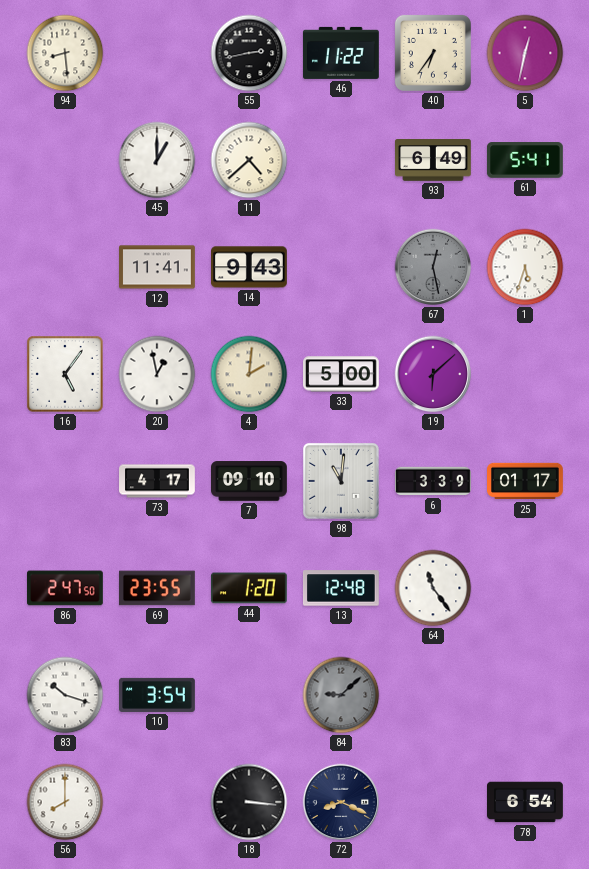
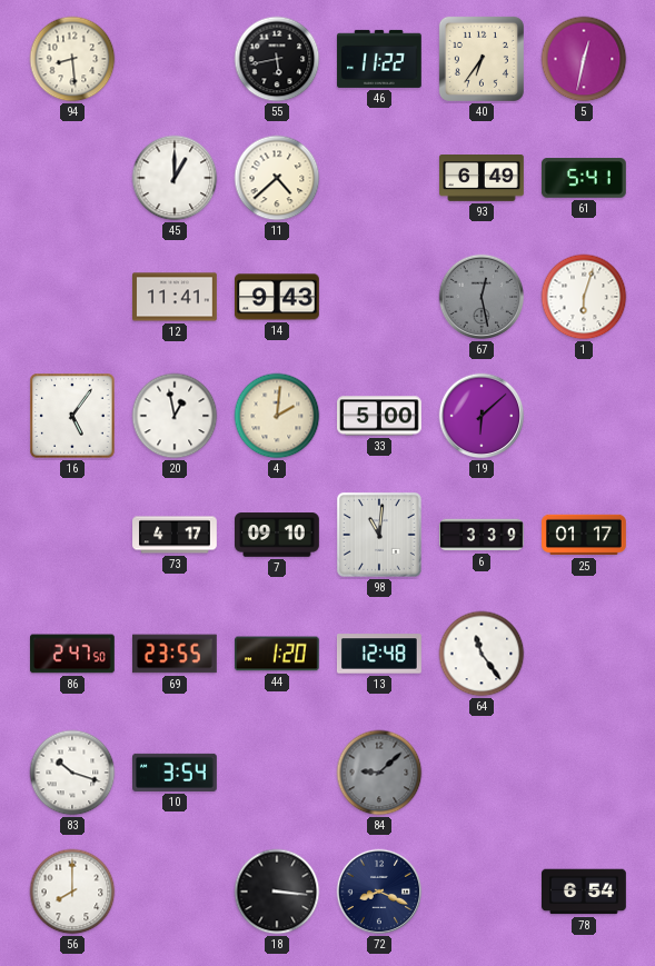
55: 2:43 -> 5:43
1: 5:33 -> 6:03
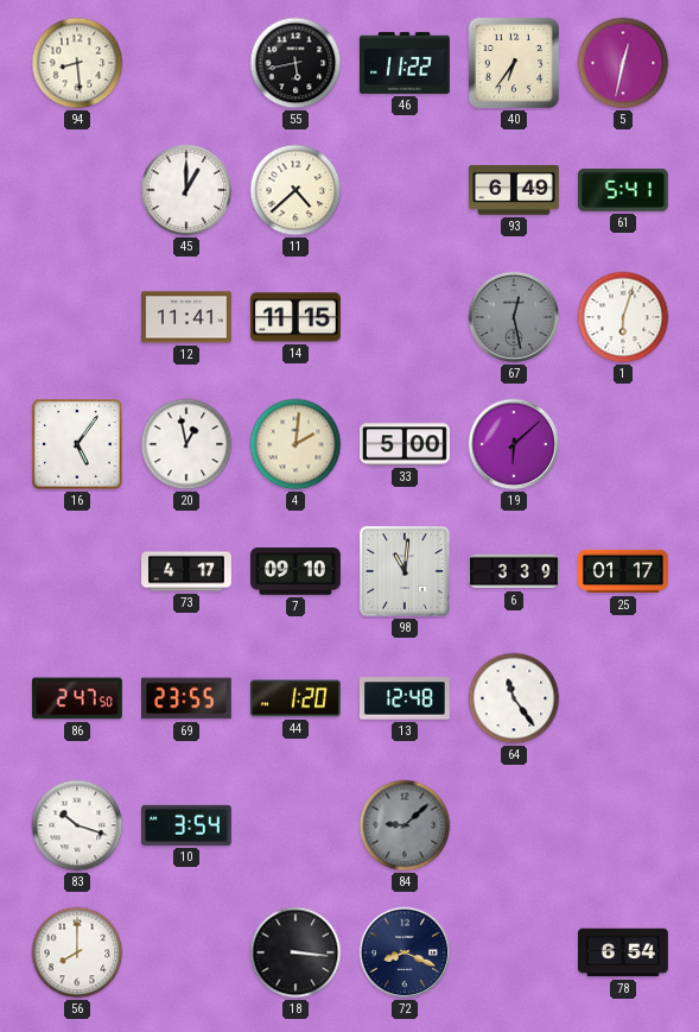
14: 9:43 -> 11:15
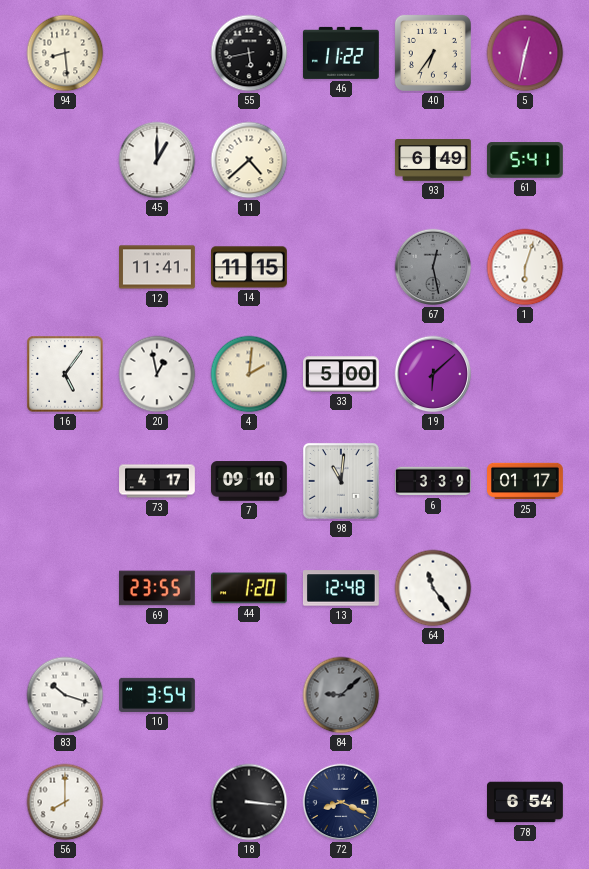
86: 2:47 -> none
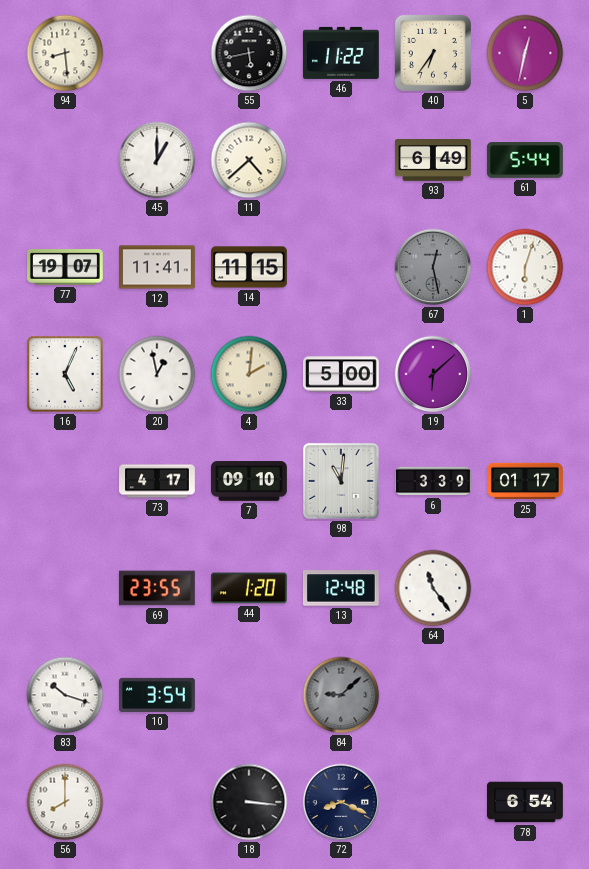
61: 5:41 -> 5:44
77: none -> 19:07
16: 5:06 -> 5:04
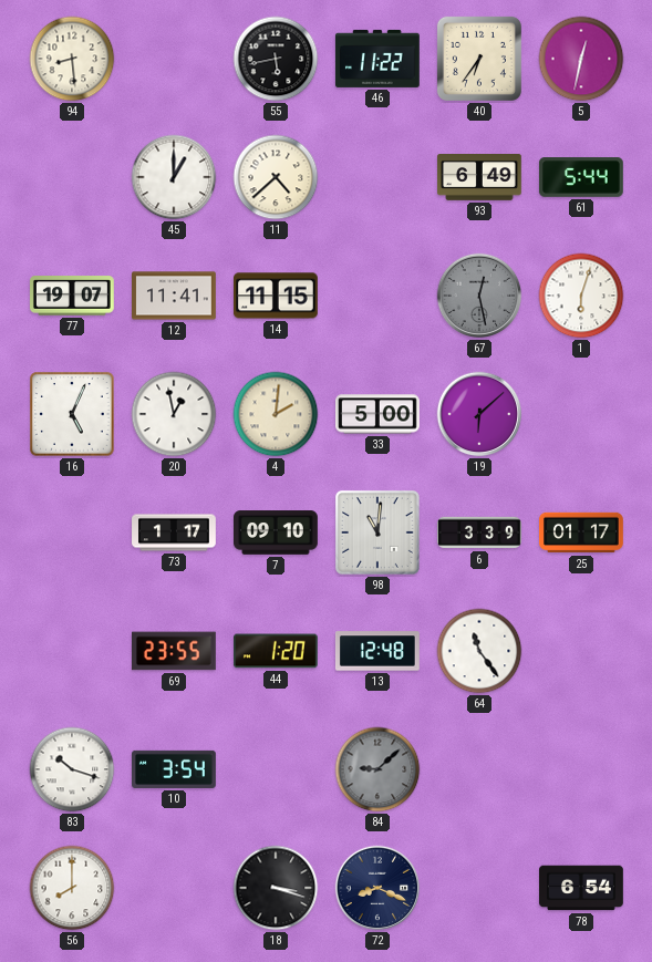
73: 4:17 -> 1:17
18: 3:16 -> 3:18
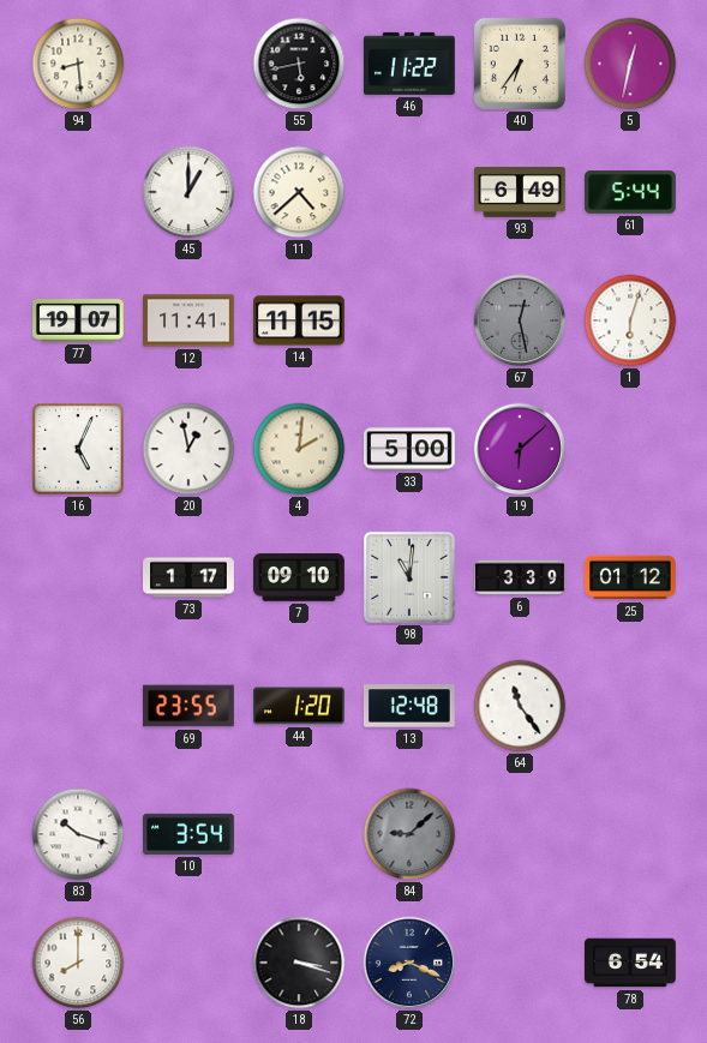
25: 01:17 -> 01:12
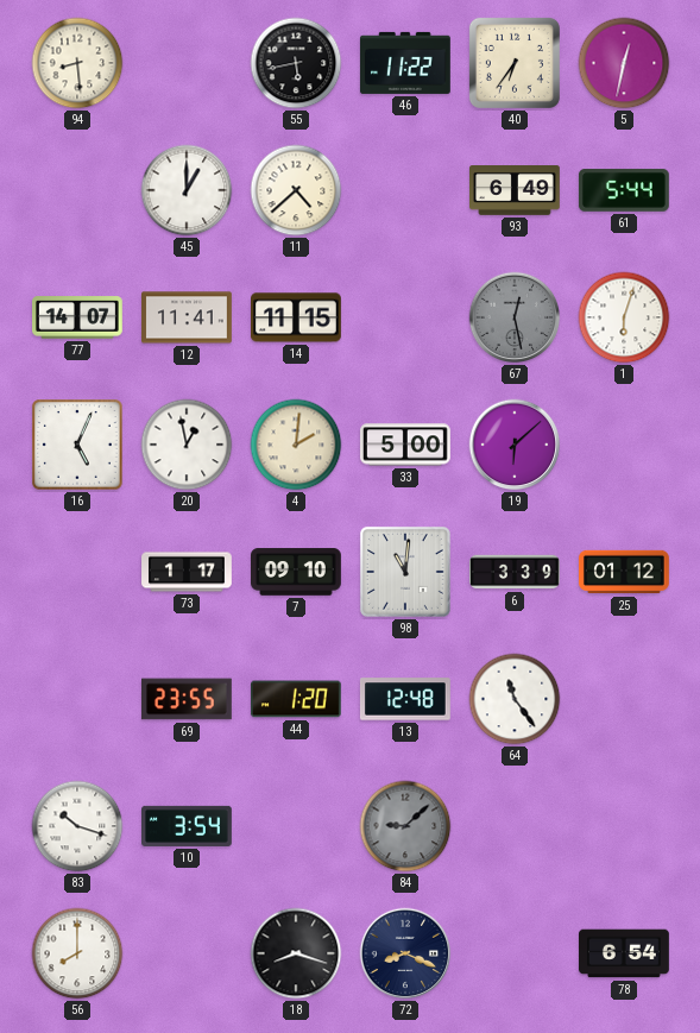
77: 19:07 -> 14:07
18: 3:18 -> 8:18
